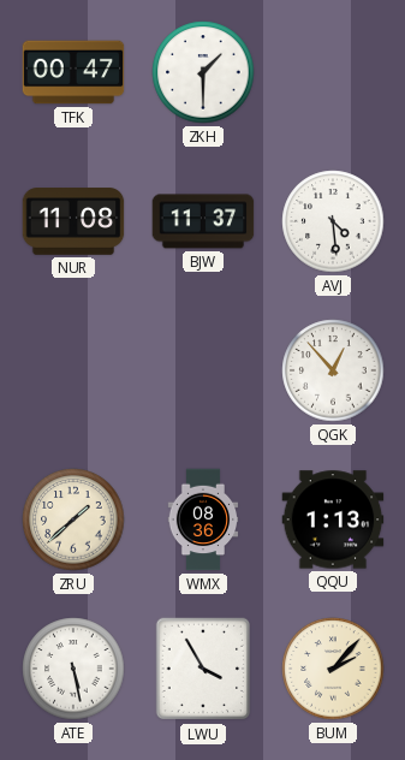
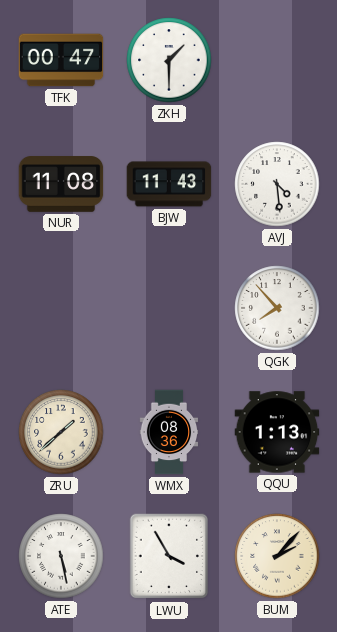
BJW: 11:37 -> 11:43
QGK: 12:53 -> 7:53
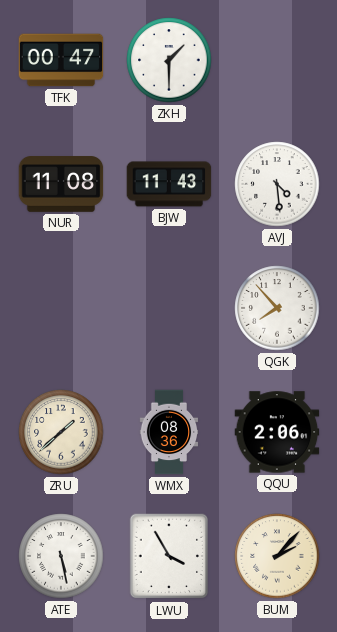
QQU: 1:13 -> 2:06
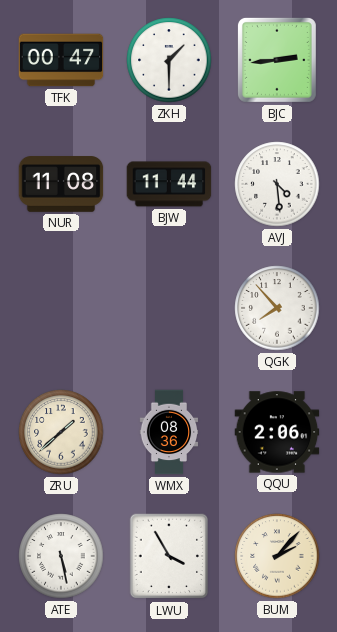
BJC: none -> 2:44
BJW: 11:43 -> 11:44
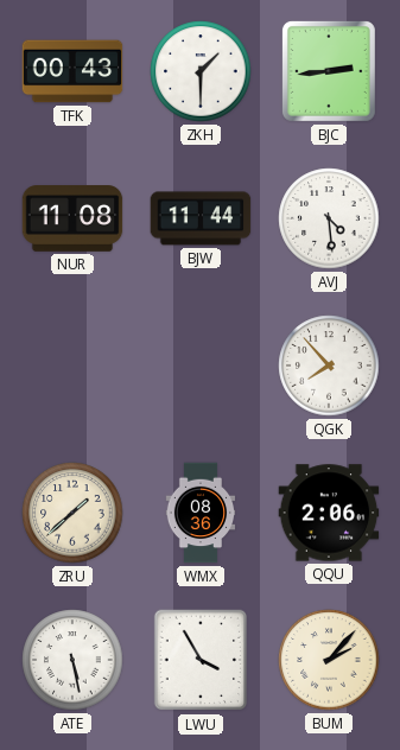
TFK: 00:47 -> 00:43
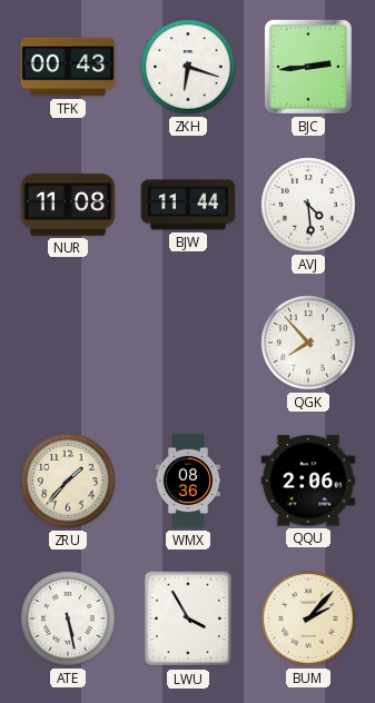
ZKH: 1:30 -> 6:18
ZRU: 1:38 -> 1:37
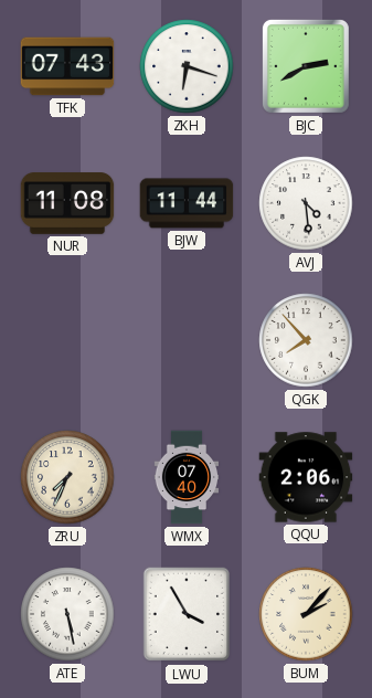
TFK: 00:43 -> 07:43
BJC: 2:44 -> 2:40
ZRU: 1:37 -> 7:34
WMX: 08:36 -> 07:40
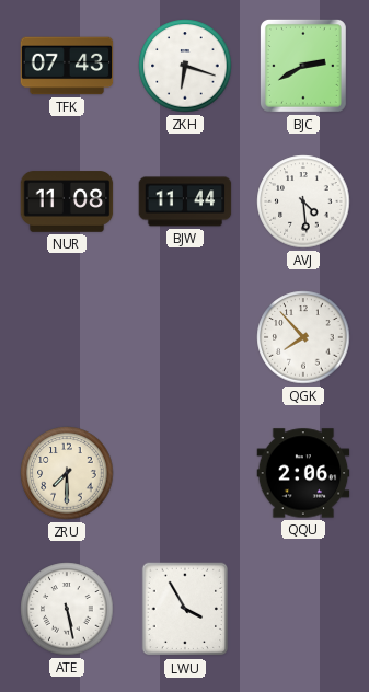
ZRU: 7:34 -> 7:30
WMX: 07:40 -> none
BUM: 2:07 -> none
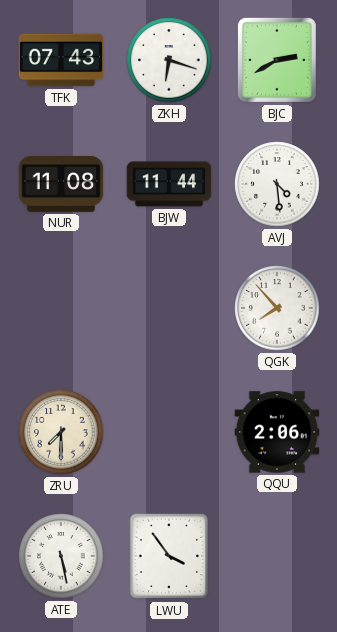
LWU: 3:55 -> 3:54
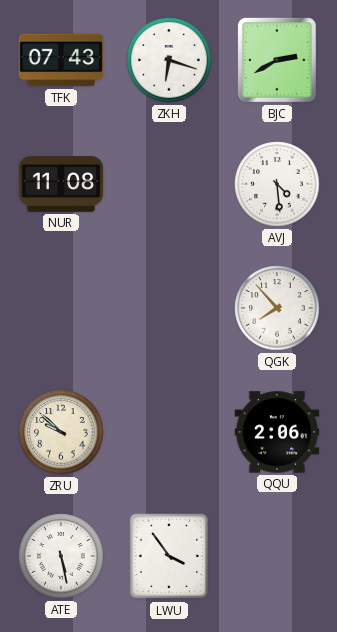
BJW: 11:44 -> none
ZRU: 7:30 -> 9:52
